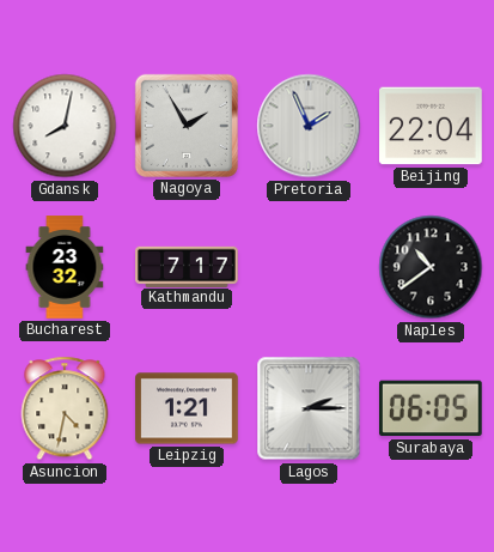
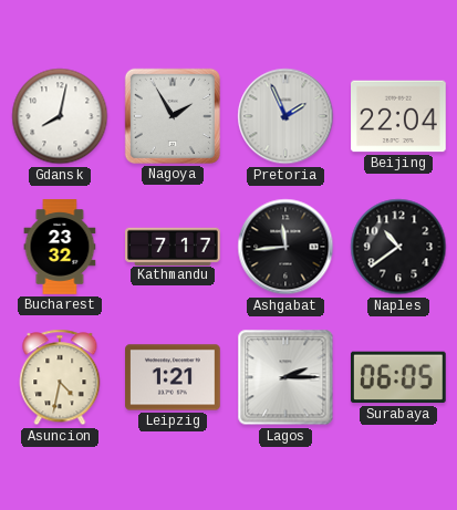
Ashgabat: none -> 11:44
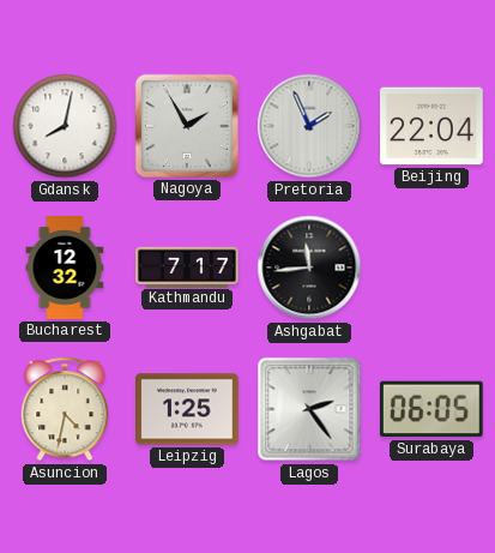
Bucharest: 23:32 -> 12:32
Naples: 10:39 -> none
Leipzig: 1:21 -> 1:25
Lagos: 2:15 -> 2:24
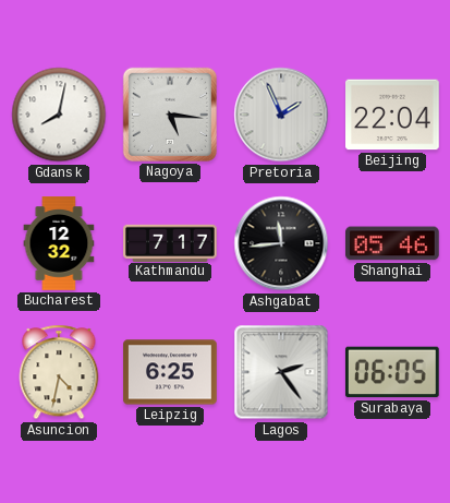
Nagoya: 1:55 -> 5:16
Shanghai: none -> 05:46
Leipzig: 1:25 -> 6:25
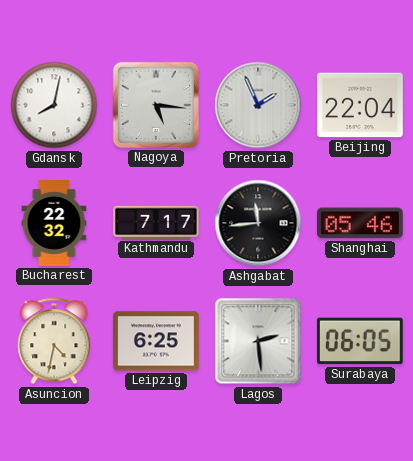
Bucharest: 12:32 -> 22:32
Lagos: 2:24 -> 2:29
